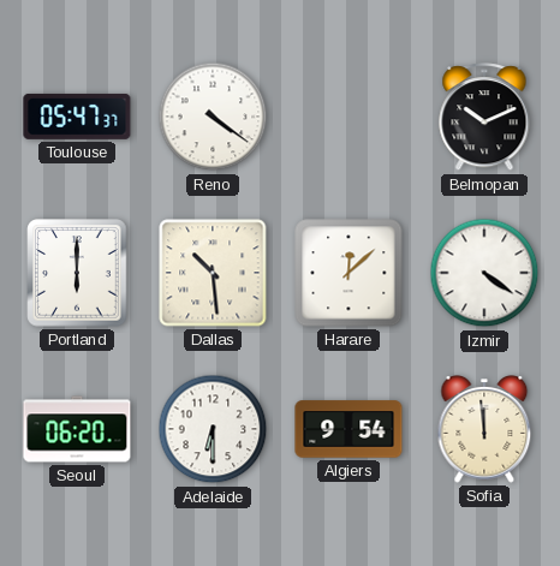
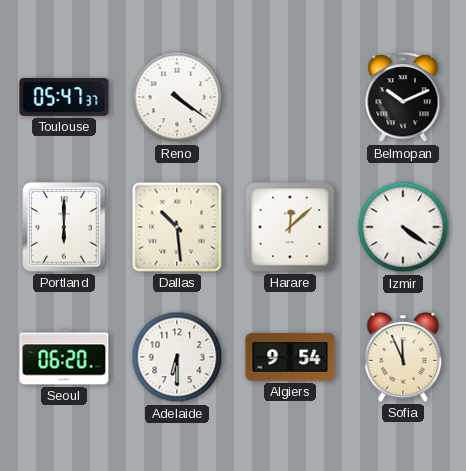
Sofia: 11:59 -> 11:56
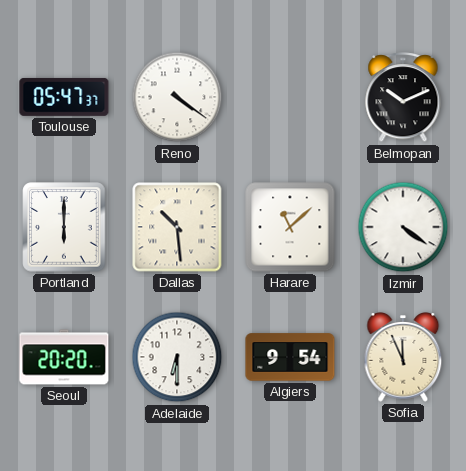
Harare: 12:08 -> 11:08
Seoul: 06:20 -> 20:20
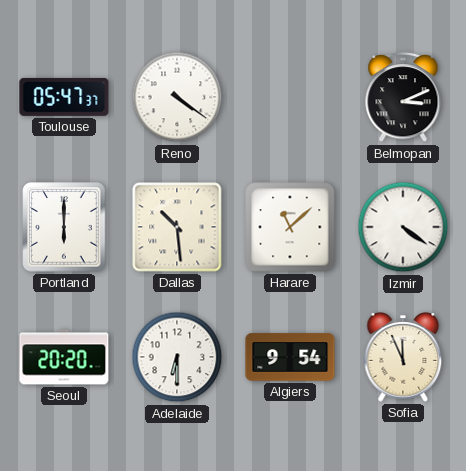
Belmopan: 10:11 -> 3:11
